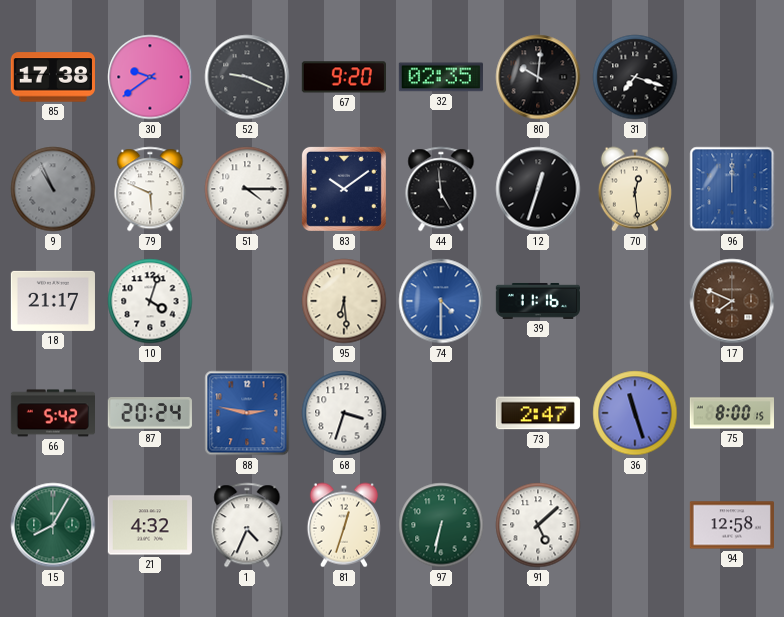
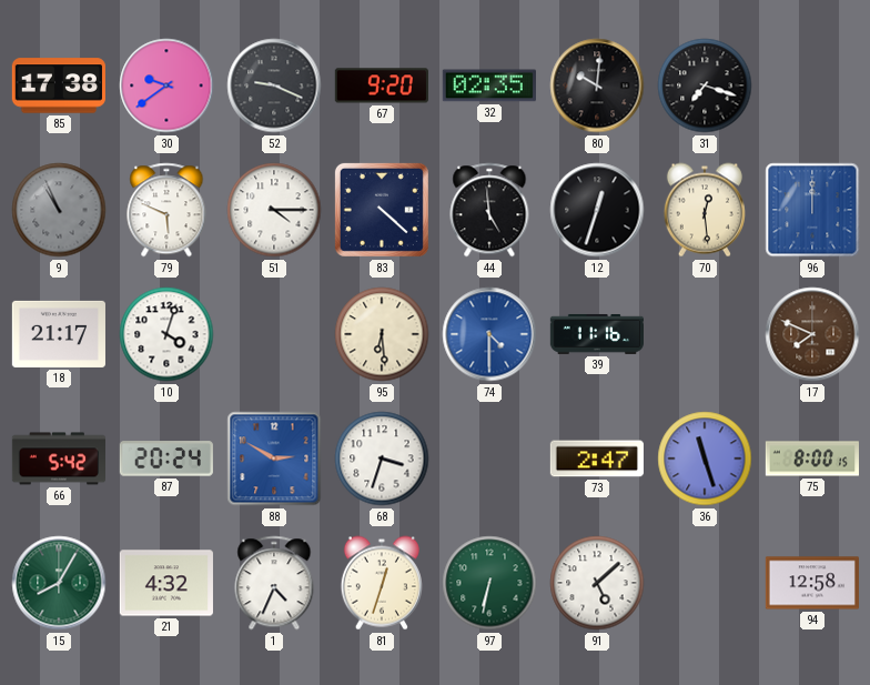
83: 10:09 -> 4:22
88: 2:47 -> 2:50
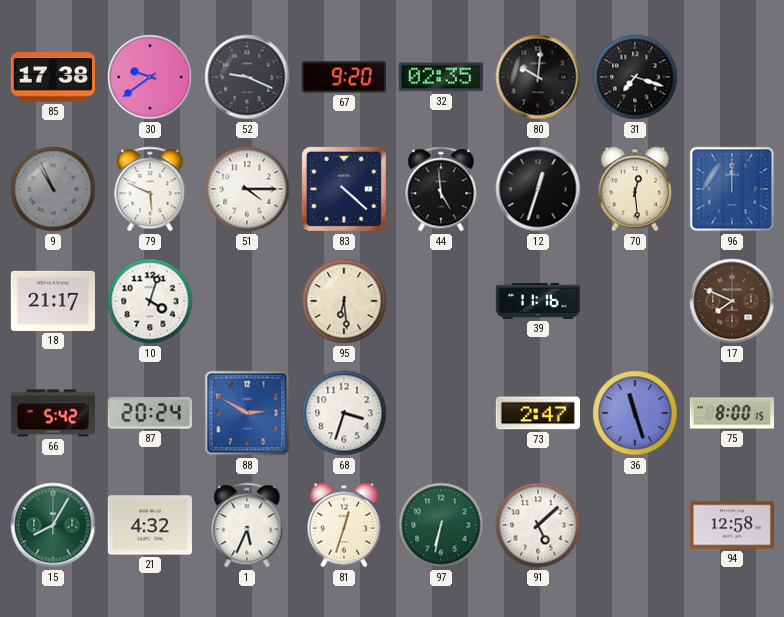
74: 4:30 -> none
1: 4:34 -> 5:34
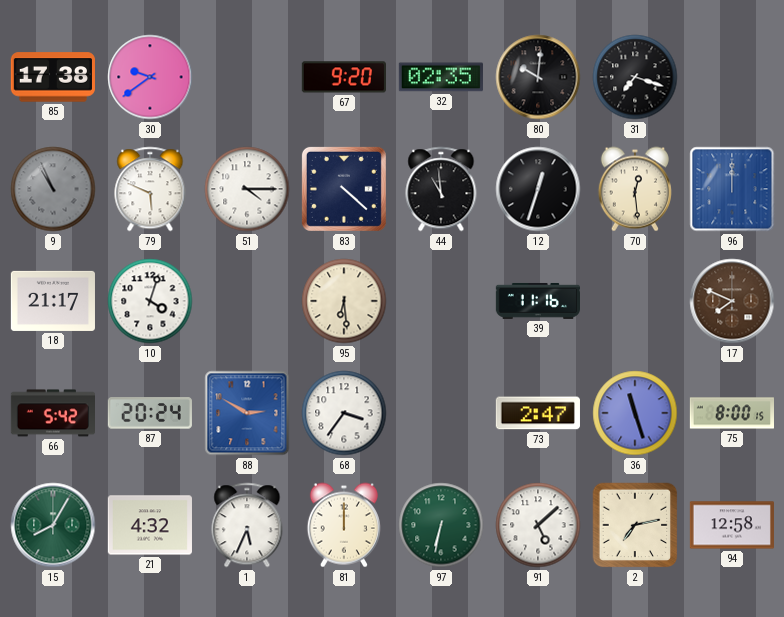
52: 9:19 -> none
44: 4:59 -> 10:59
68: 3:33 -> 3:36
81: 12:33 -> 12:00
2: none -> 7:13
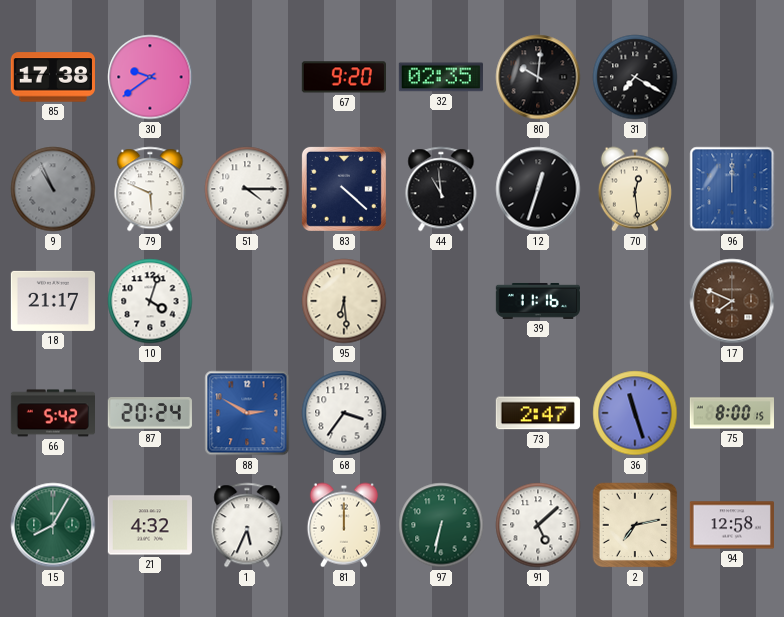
31: 7:18 -> 7:20
